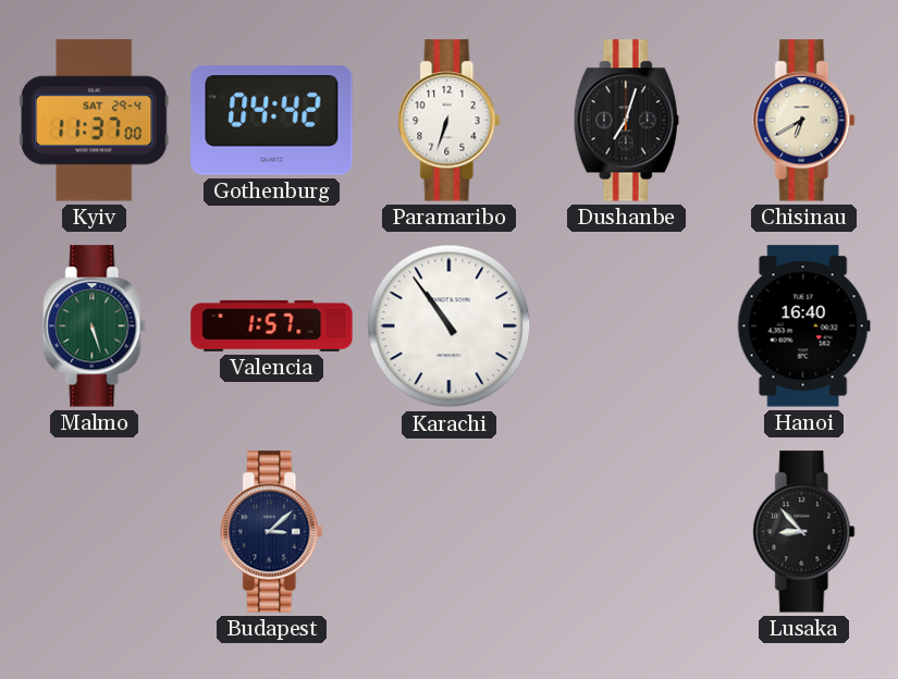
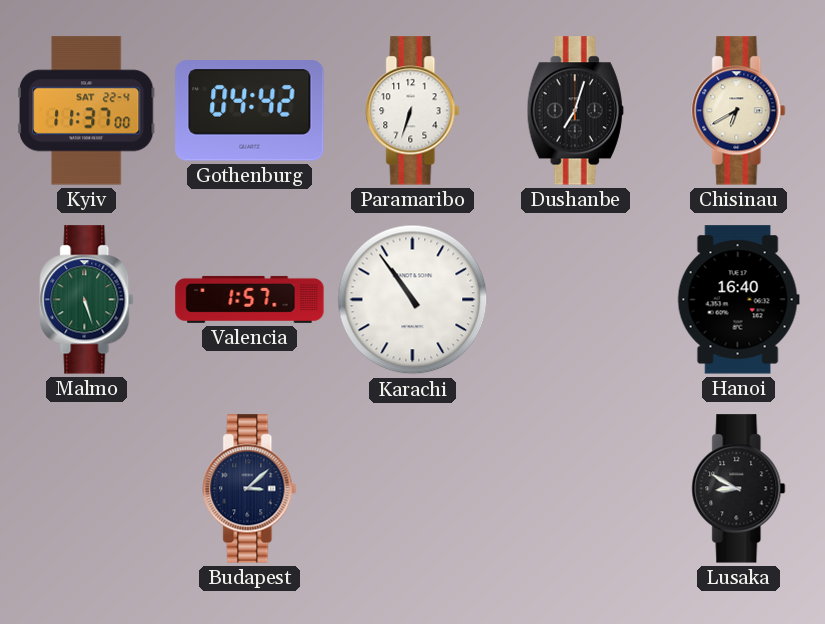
Kyiv date: SAT 29-4 -> SAT 22-4
Lusaka: 8:53 -> 8:50
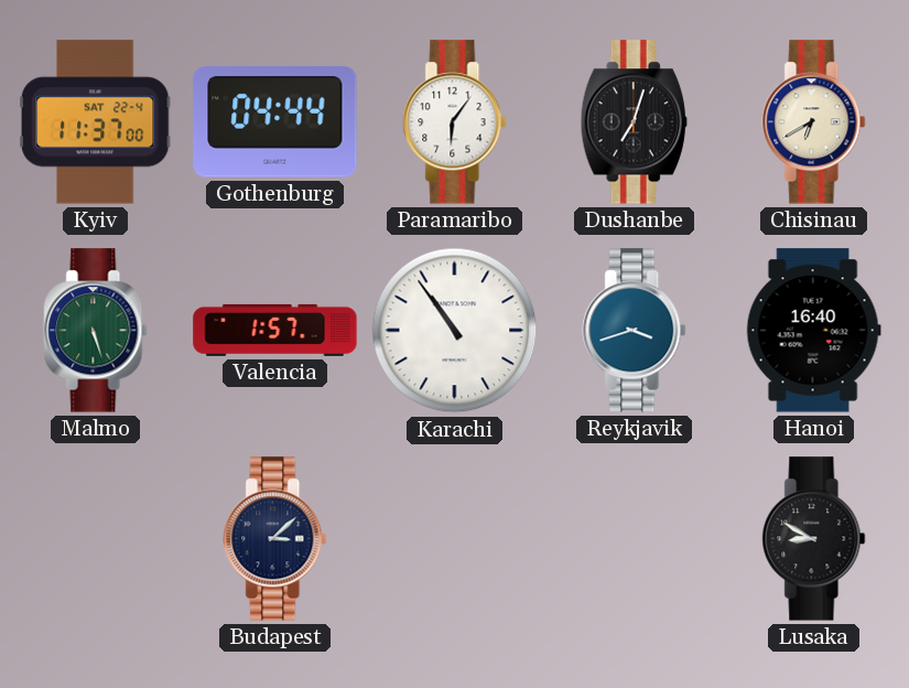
Gothenburg: 04:42 -> 04:44
Paramaribo: 6:33 -> 6:06
Reykjavik: none -> 3:42
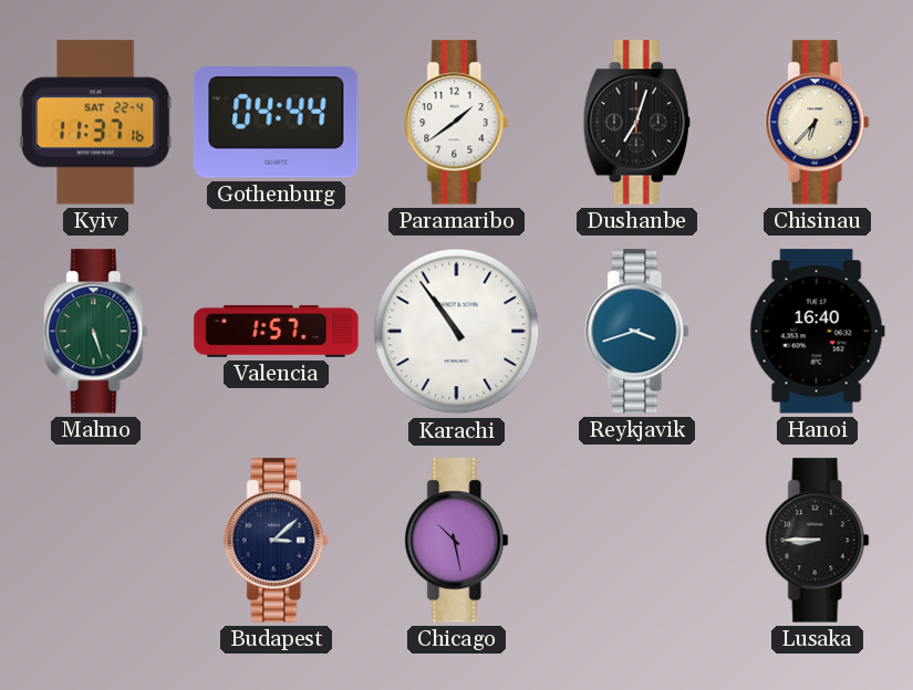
Kyiv: 11:37:00 -> 11:37:16
Paramaribo: 6:06 -> 1:39
Chisinau: 6:40 -> 6:37
Chicago: none -> 10:28
Lusaka: 8:50 -> 8:45
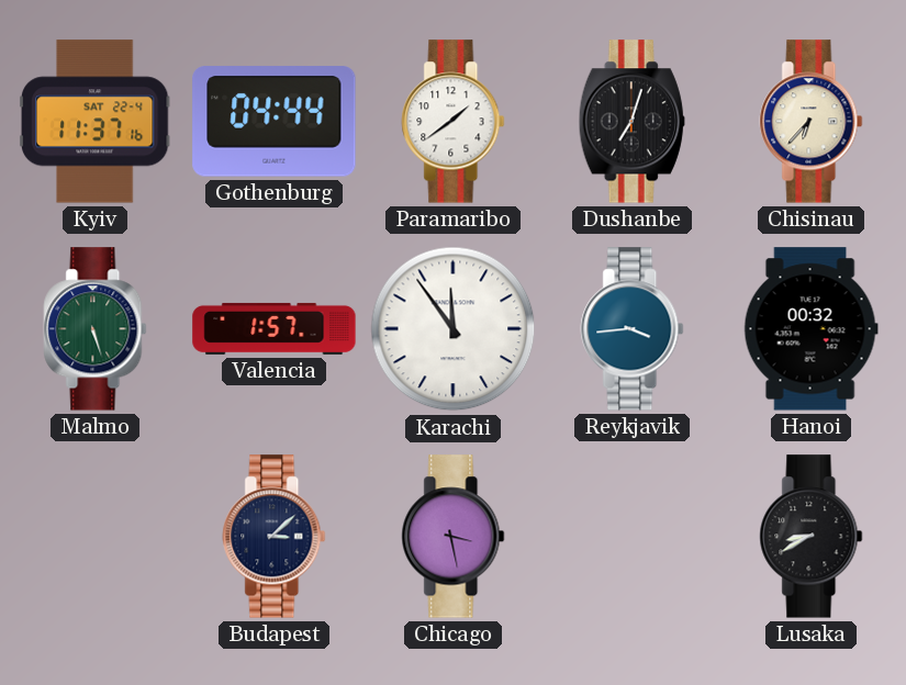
Karachi: 10:54 -> 11:54
Reykjavik: 3:42 -> 3:44
Hanoi: 16:40 -> 00:32
Chicago: 10:28 -> 3:28
Lusaka: 8:45 -> 8:40
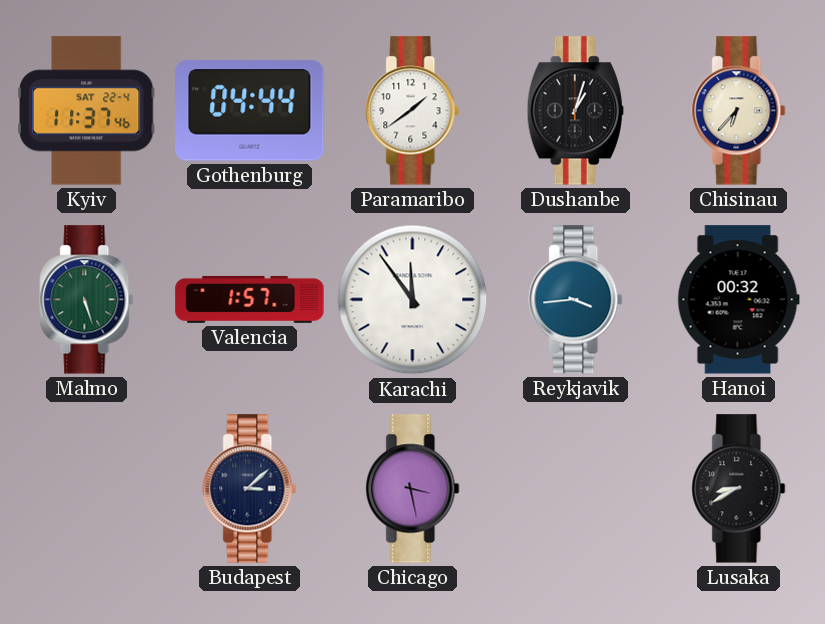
Kyiv: 11:37:16 -> 11:37:46
Dushanbe: 7:03 -> 1:03
